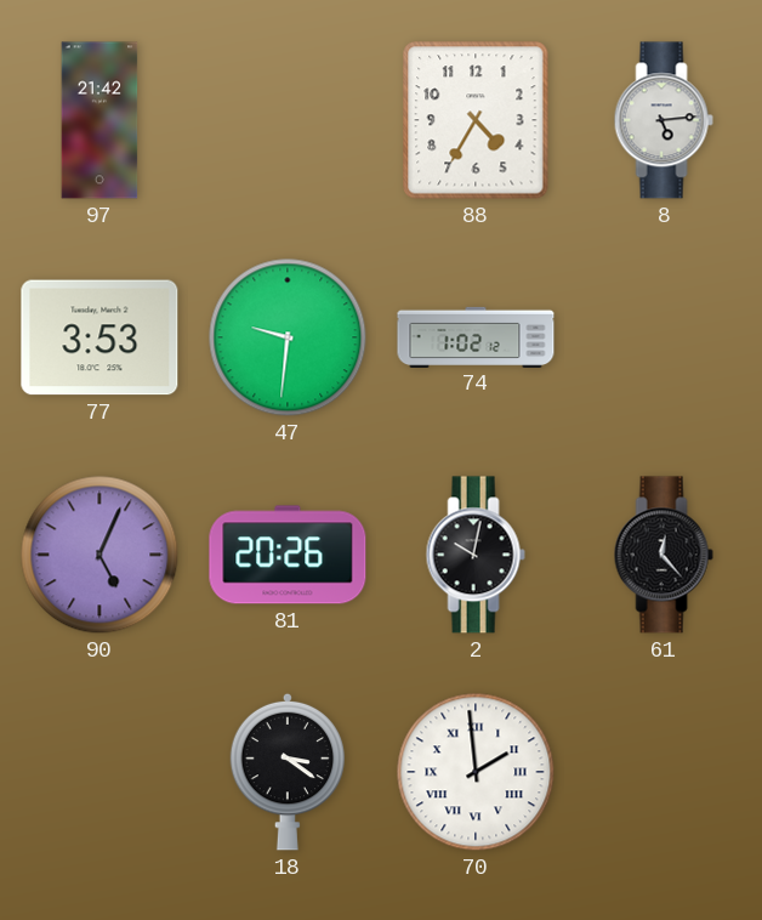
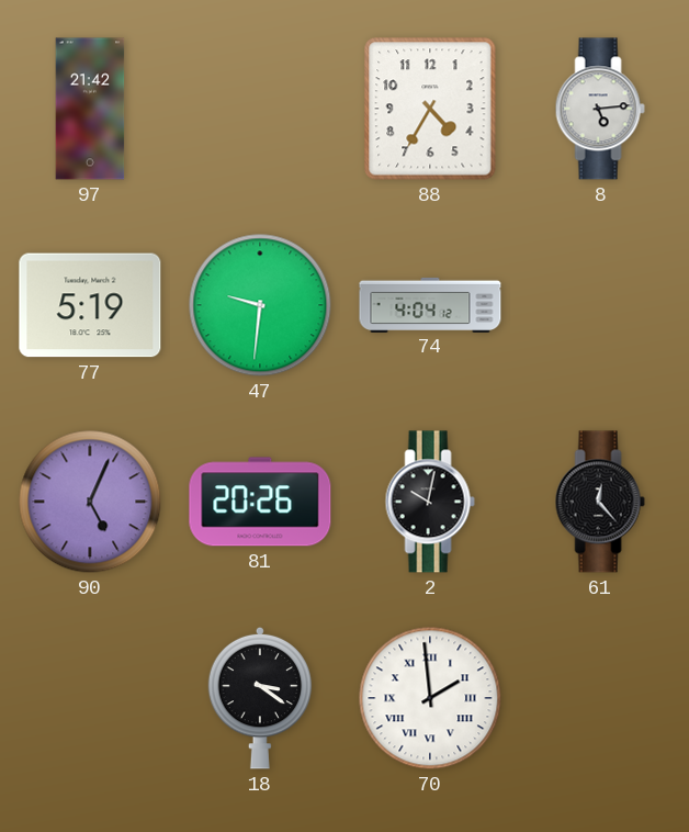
77: 3:53 -> 5:19
74: 1:02 -> 4:04
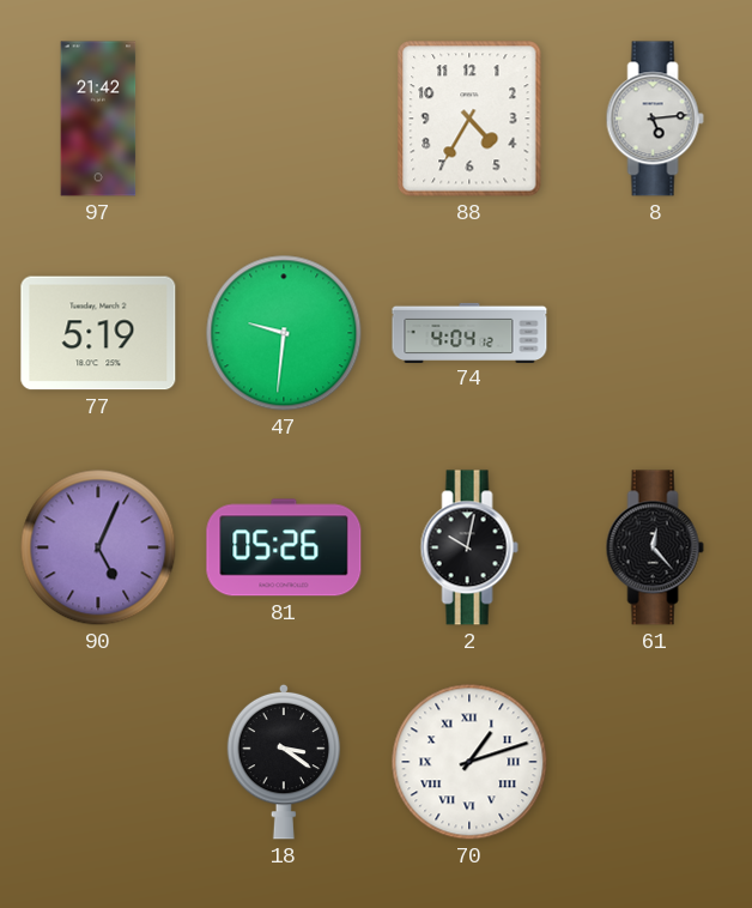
81: 20:26 -> 05:26
70: 1:59 -> 1:12
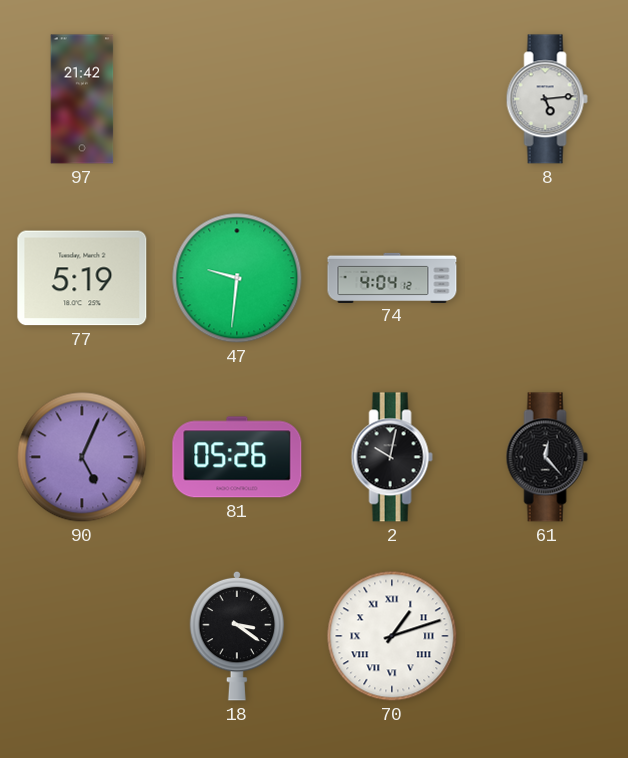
88: 4:35 -> none
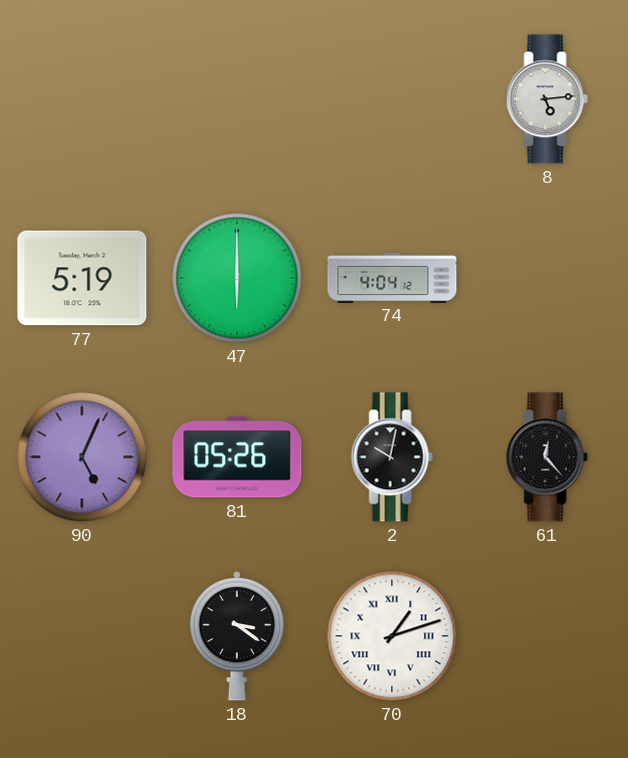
97: 21:42 -> none
47: 9:31 -> 6:00
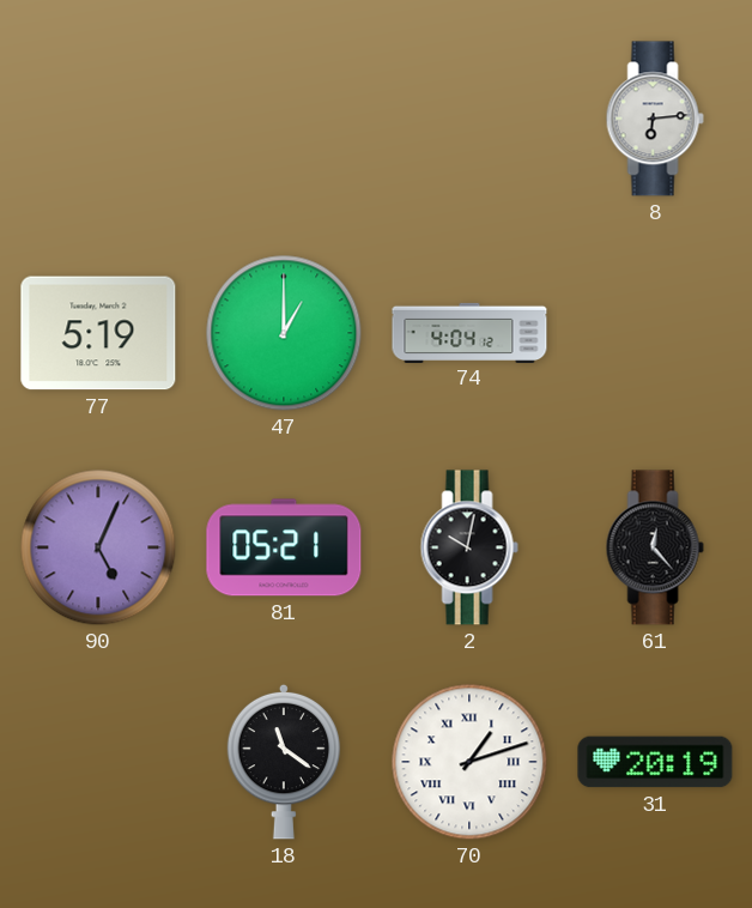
8: 5:14 -> 6:14
47: 6:00 -> 1:00
81: 05:26 -> 05:21
18: 3:21 -> 11:21
31: none -> 20:19
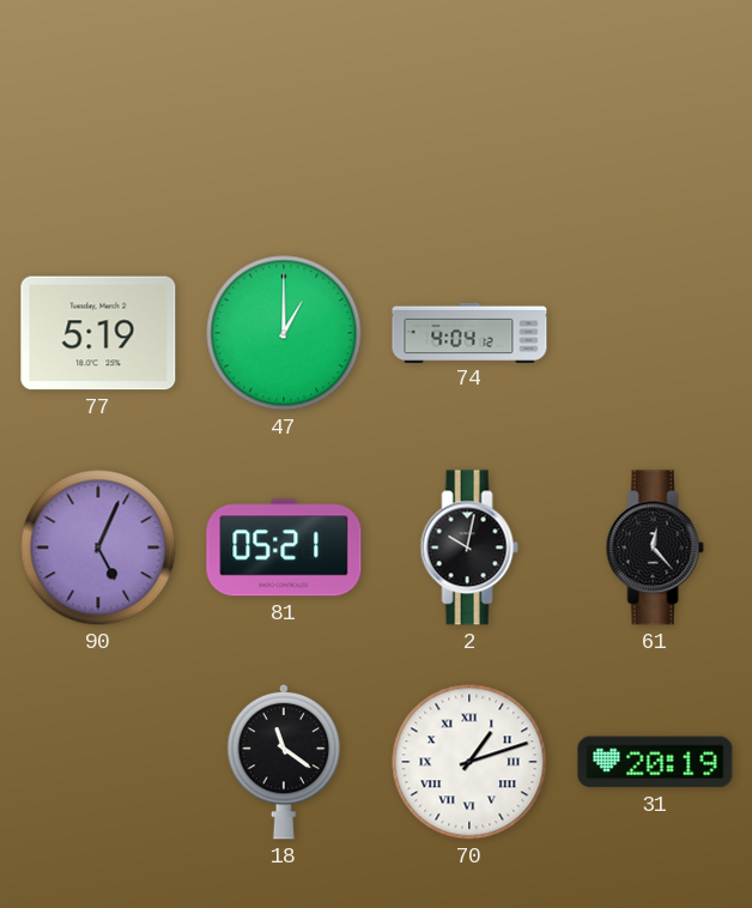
8: 6:14 -> none
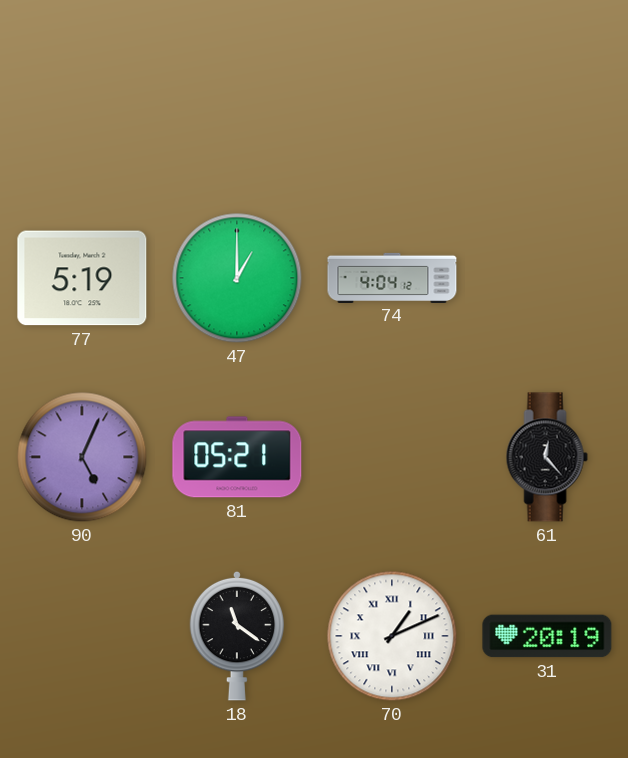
2: 10:02 -> none
70: 1:12 -> 1:11
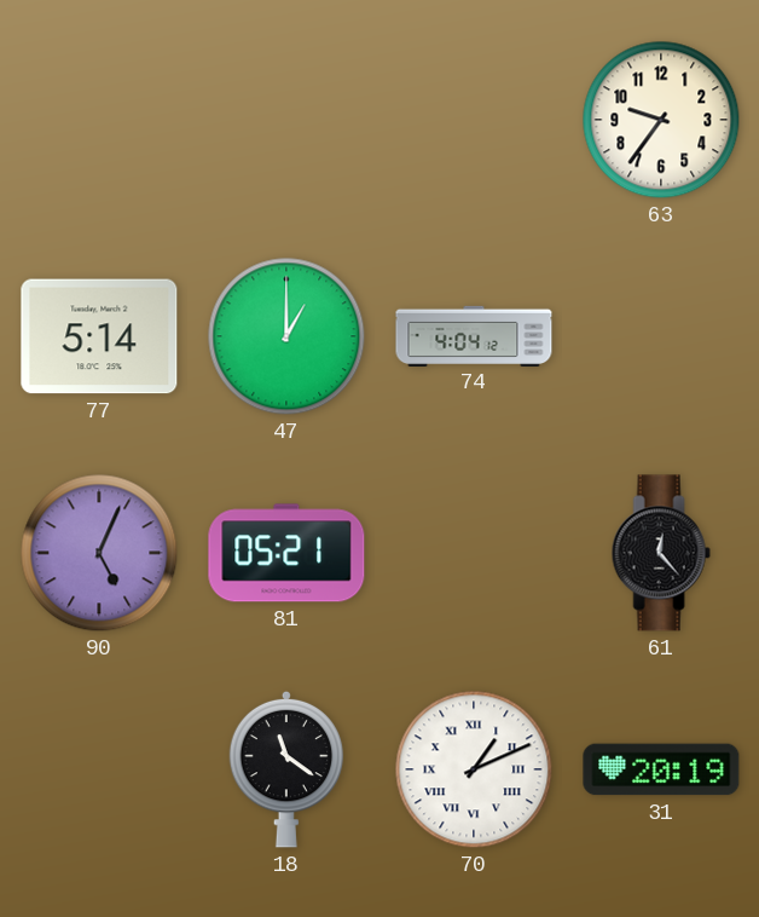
63: none -> 9:36
77: 5:19 -> 5:14
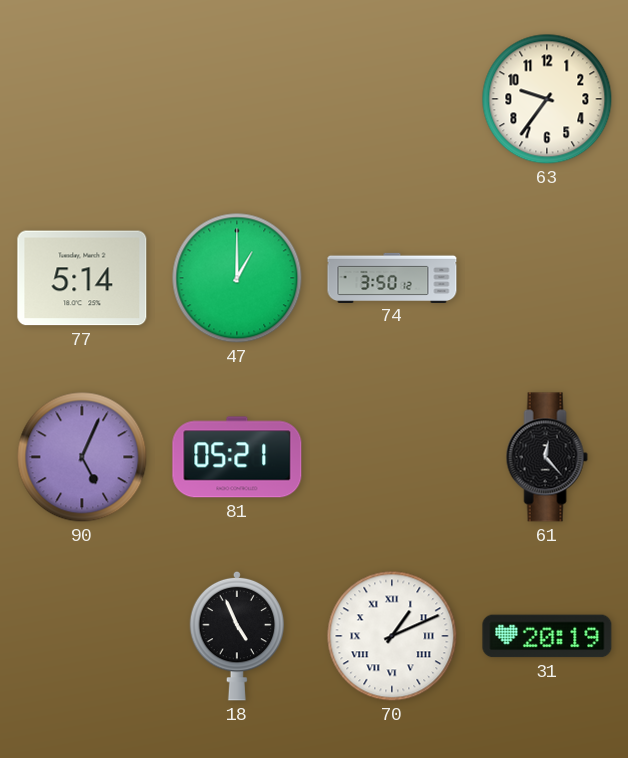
74: 4:04 -> 3:50
18: 11:21 -> 4:56
